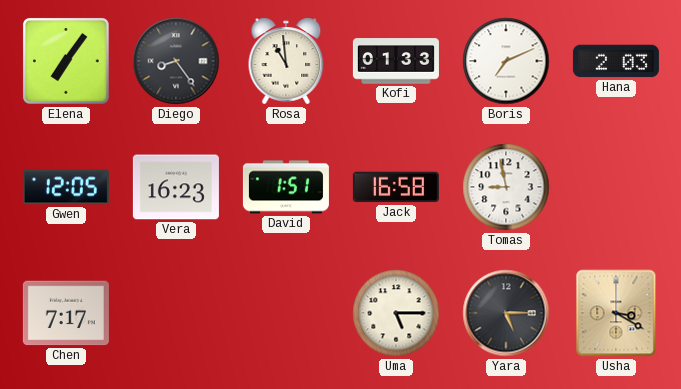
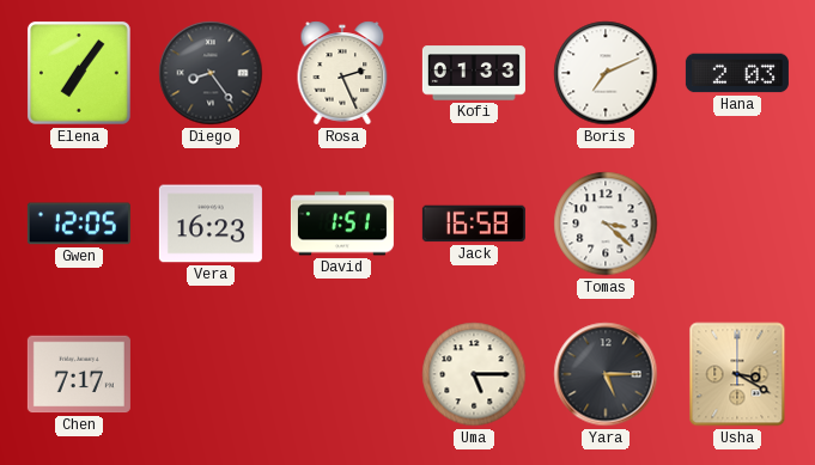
Rosa: 10:59 -> 2:26
Tomas: 8:58 -> 3:22
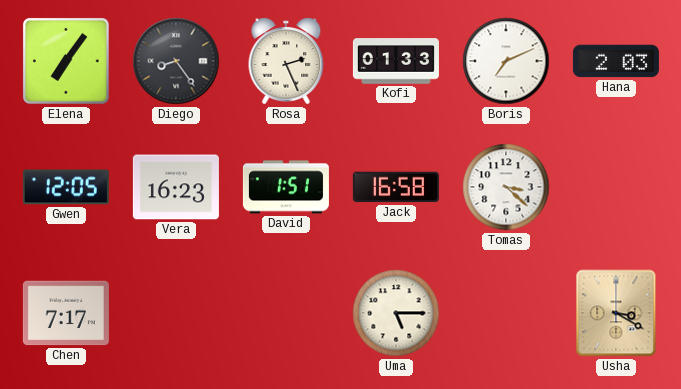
Yara: 5:15 -> none
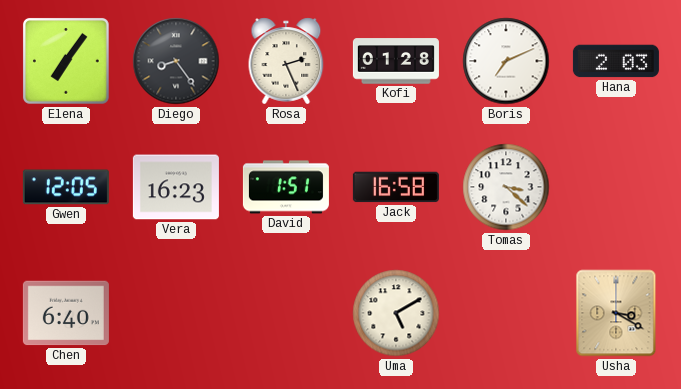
Kofi: 01:33 -> 01:28
Chen: 7:17 -> 6:40
Uma: 5:15 -> 5:10
